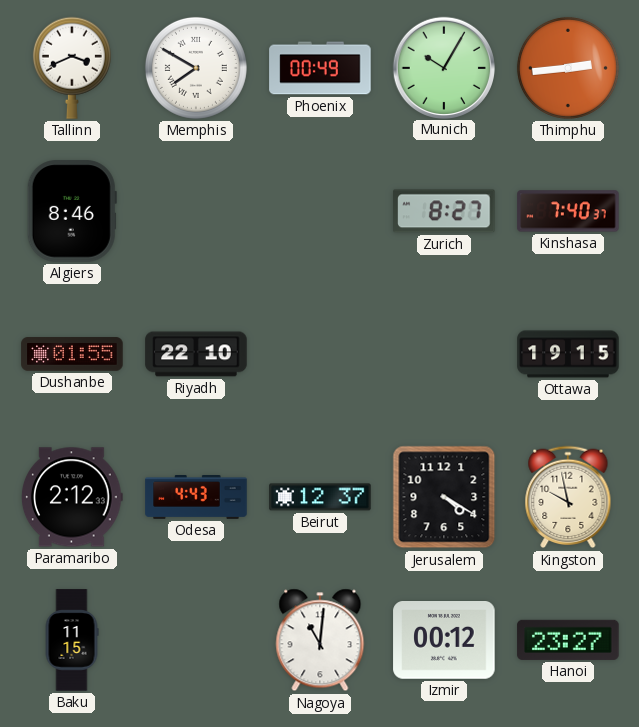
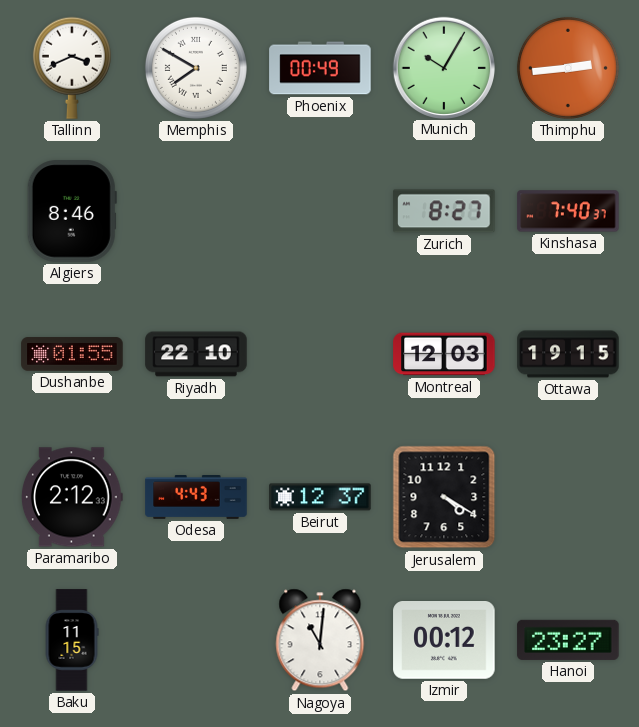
Montreal: none -> 12:03
Kingston: 9:58 -> none
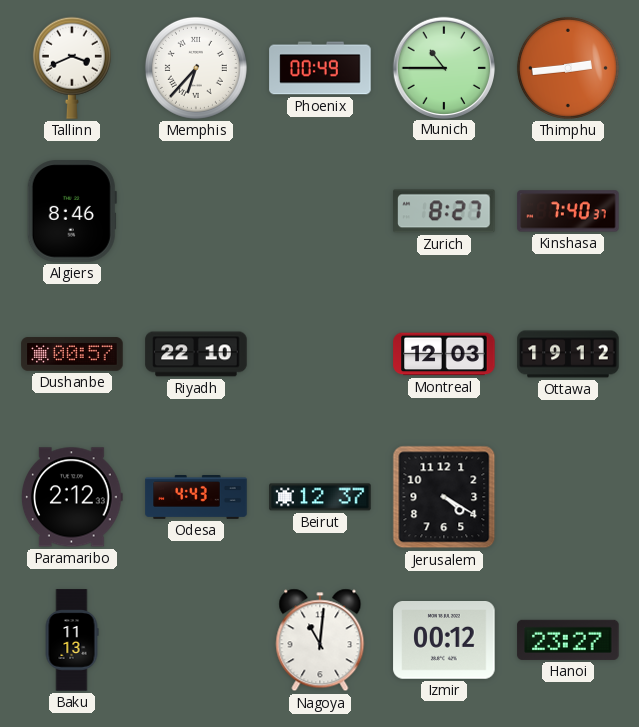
Memphis: 7:50 -> 6:37
Munich: 10:05 -> 10:45
Dushanbe: 01:55 -> 00:57
Ottawa: 19:15 -> 19:12
Baku: 11:15 -> 11:13
